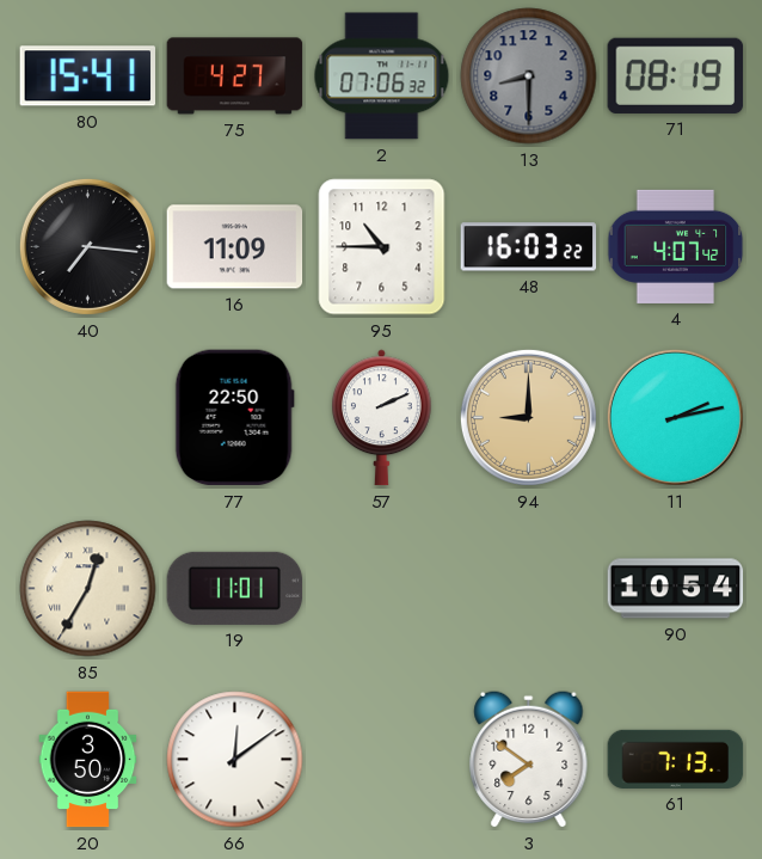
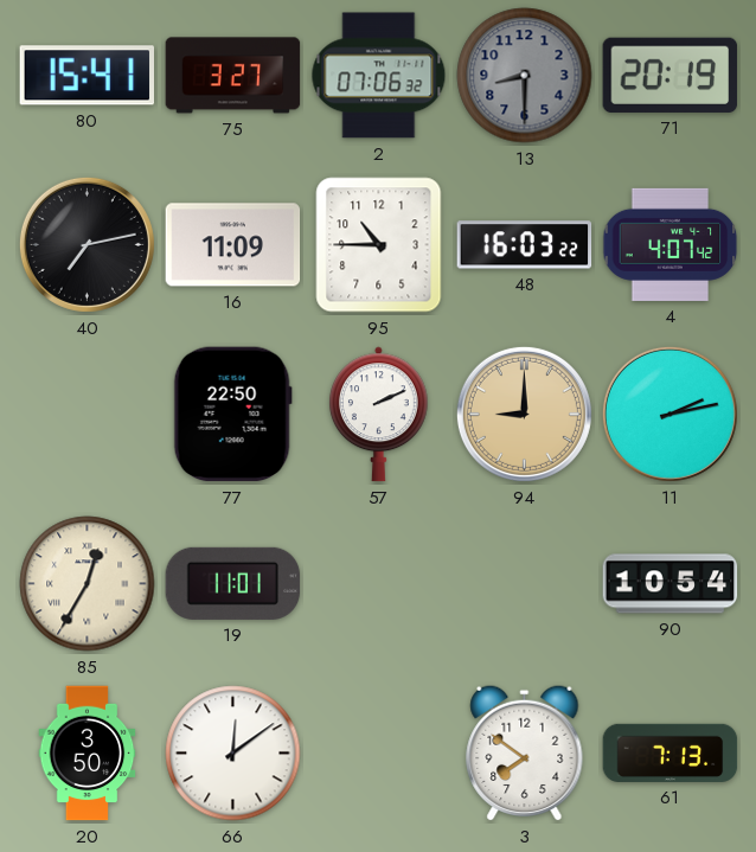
75: 4:27 -> 3:27
71: 08:19 -> 20:19
40: 7:16 -> 7:13
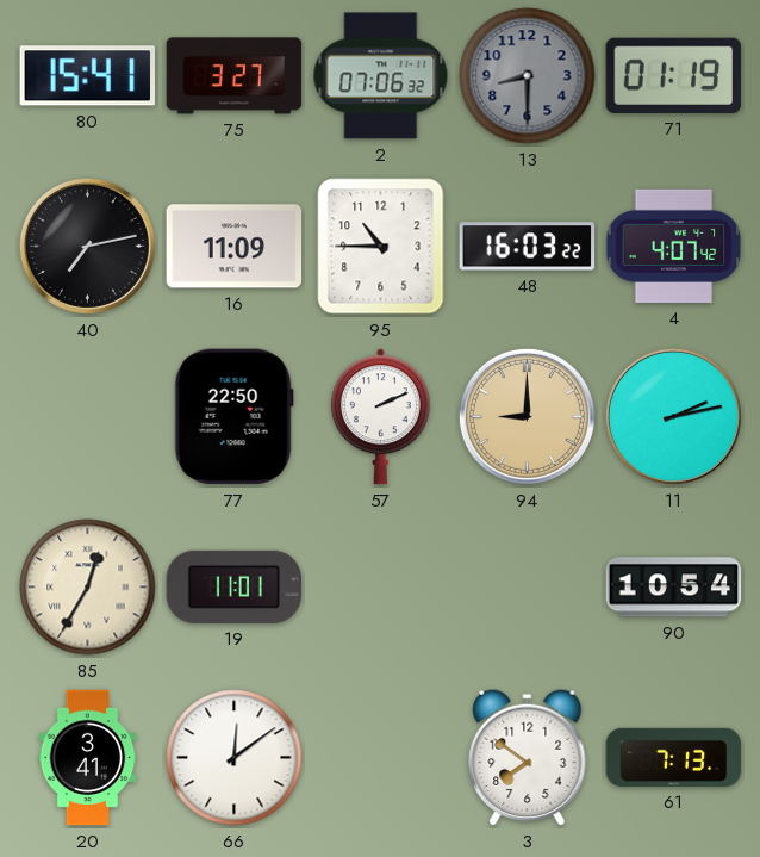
71: 20:19 -> 01:19
20: 3:50 -> 3:41
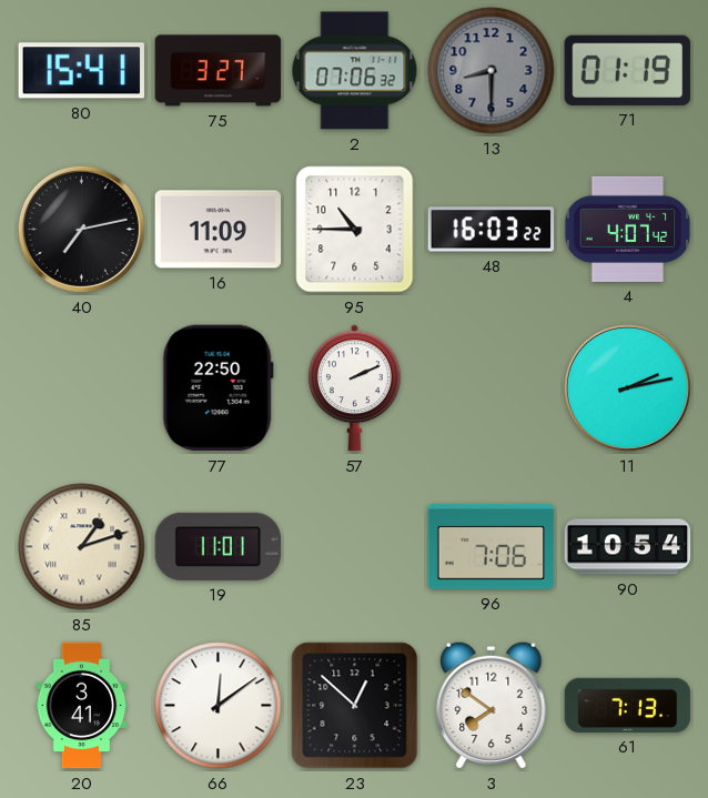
94: 9:00 -> none
85: 12:35 -> 1:12
96: none -> 7:06
23: none -> 12:52
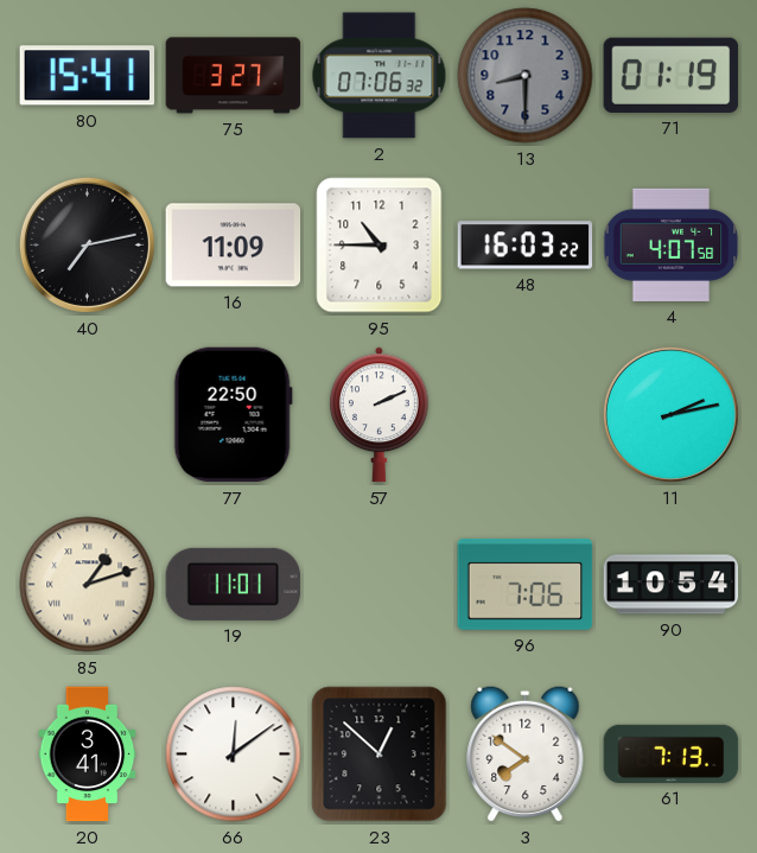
4: 4:07:42 -> 4:07:58
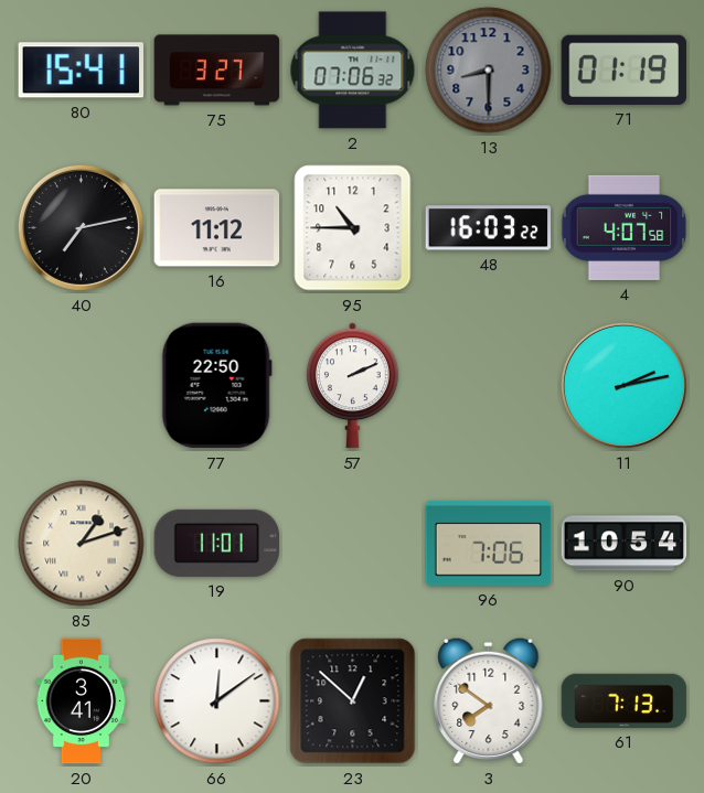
16: 11:09 -> 11:12
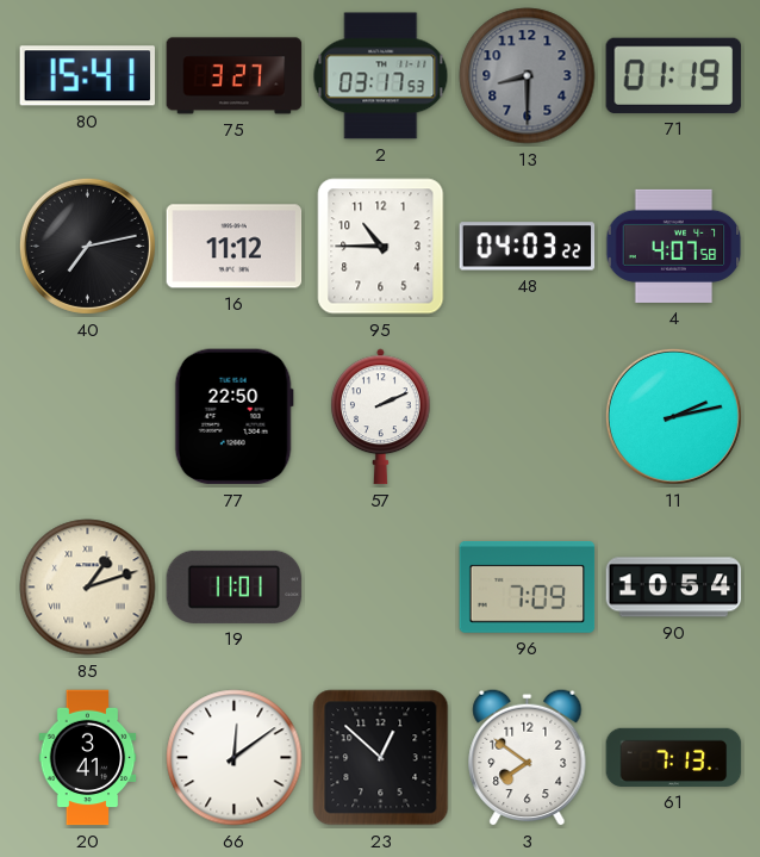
2: 07:06 -> 03:17
48: 16:03 -> 04:03
96: 7:06 -> 7:09
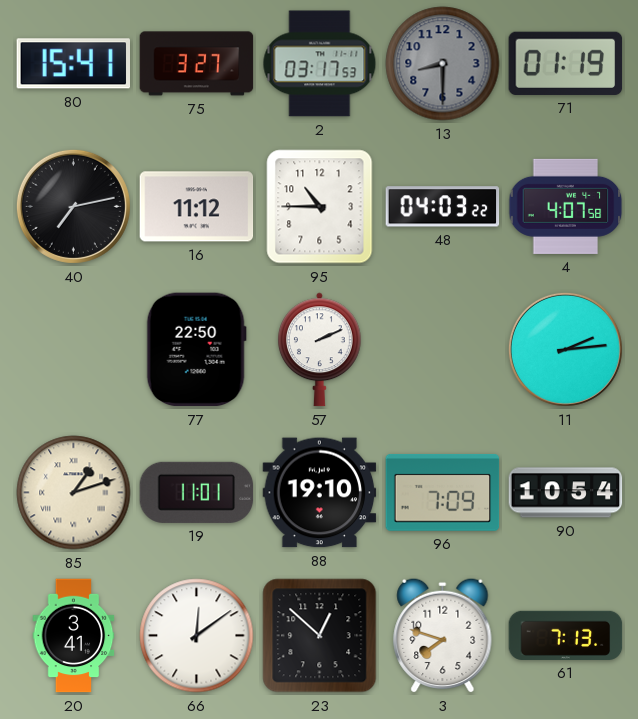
11: 2:13 -> 2:14
88: none -> 19:10
3: 7:51 -> 7:48
